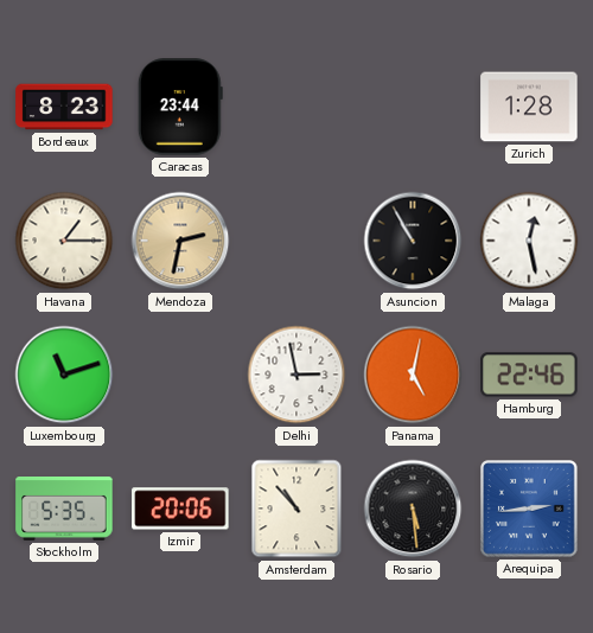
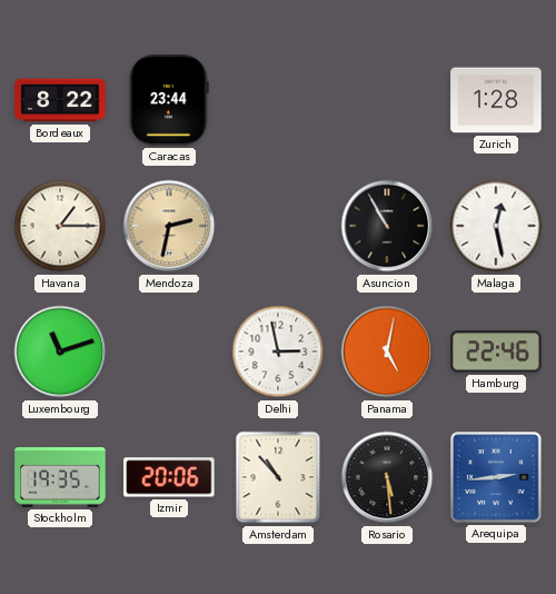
Bordeaux: 8:23 -> 8:22
Stockholm: 5:35 -> 19:35
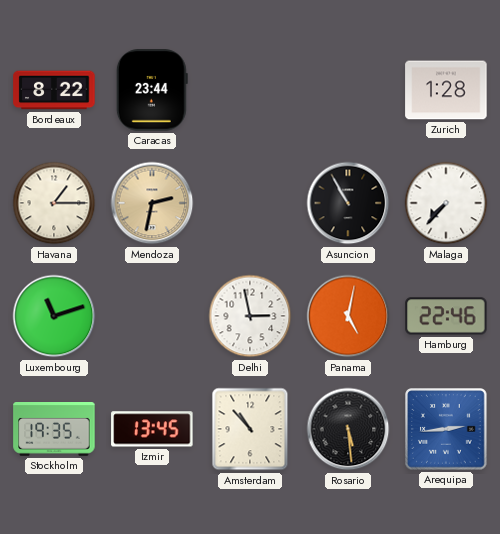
Malaga: 12:28 -> 7:37
Izmir: 20:06 -> 13:45
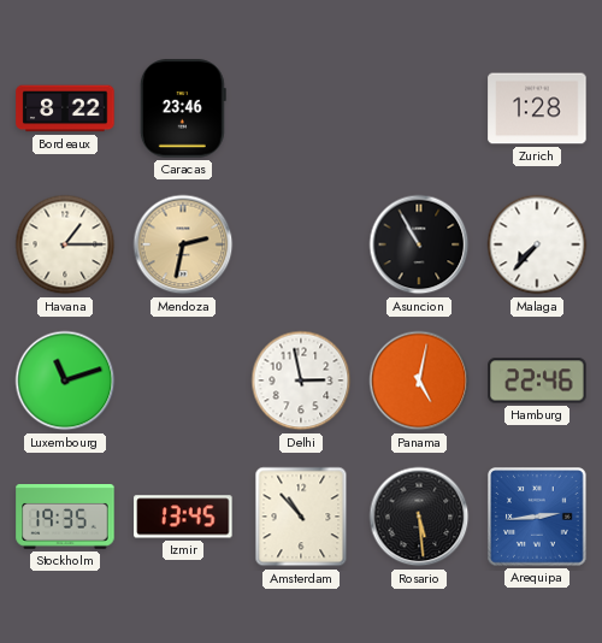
Caracas: 23:44 -> 23:46
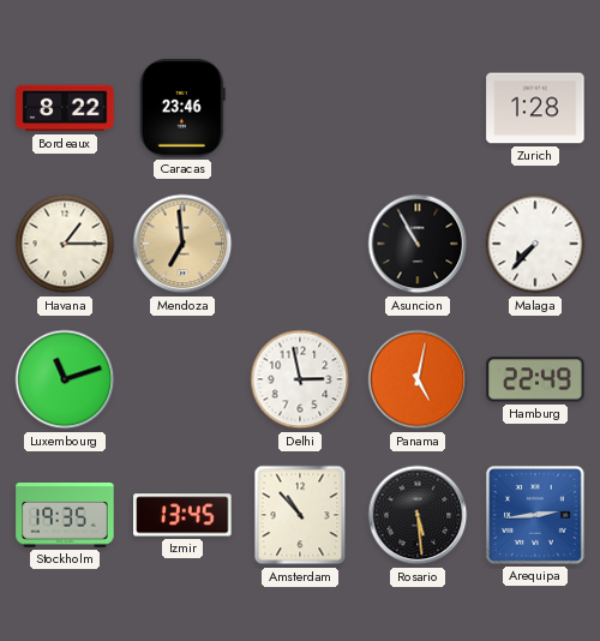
Mendoza: 2:32 -> 6:59
Hamburg: 22:46 -> 22:49
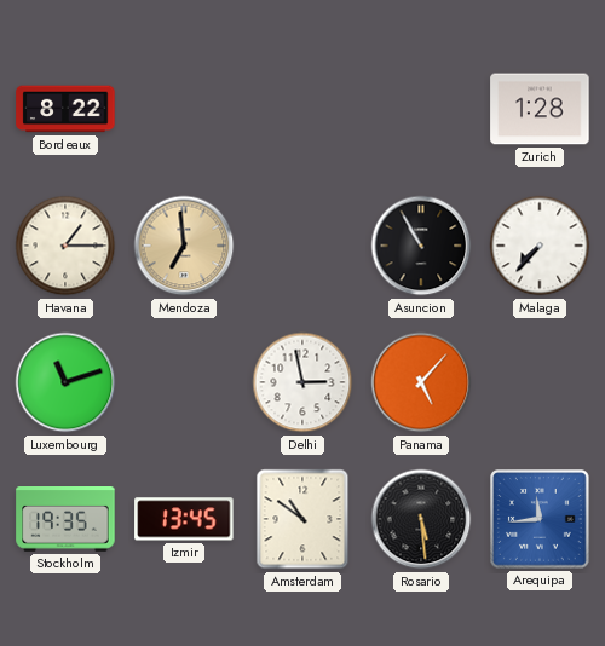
Caracas: 23:46 -> none
Panama: 5:02 -> 5:07
Hamburg: 22:49 -> none
Amsterdam: 10:53 -> 10:51
Arequipa: 2:44 -> 11:44
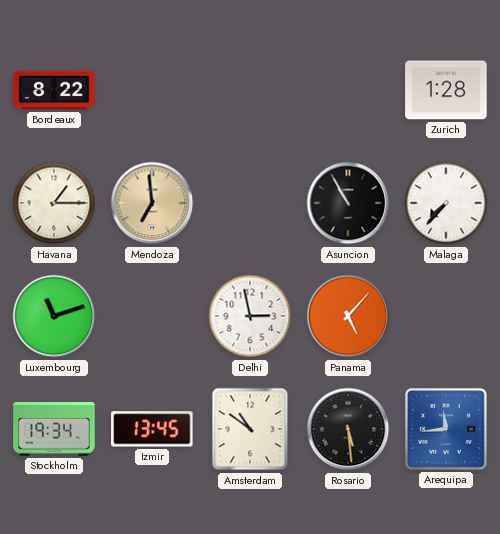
Stockholm: 19:35 -> 19:34
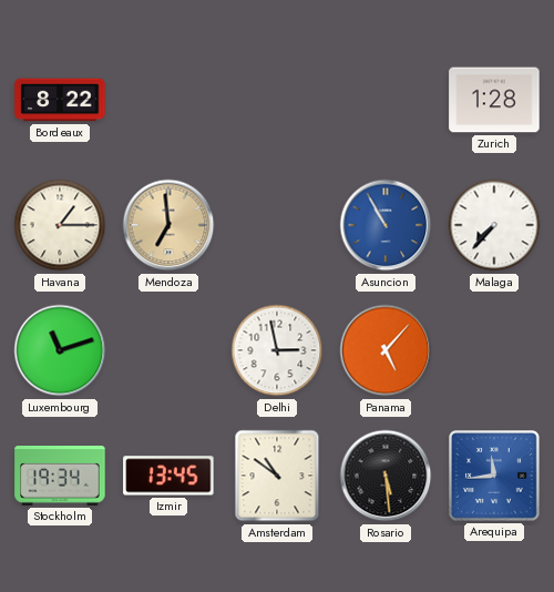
Asuncion dial: black -> blue
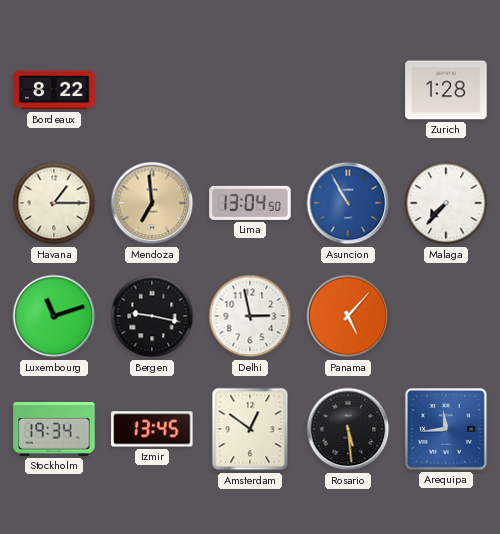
Lima: none -> 13:04
Bergen: none -> 9:17
Amsterdam: 10:51 -> 12:51
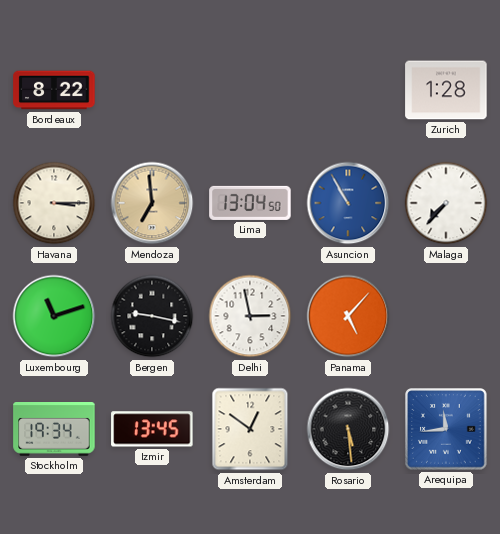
Havana: 1:15 -> 3:15
